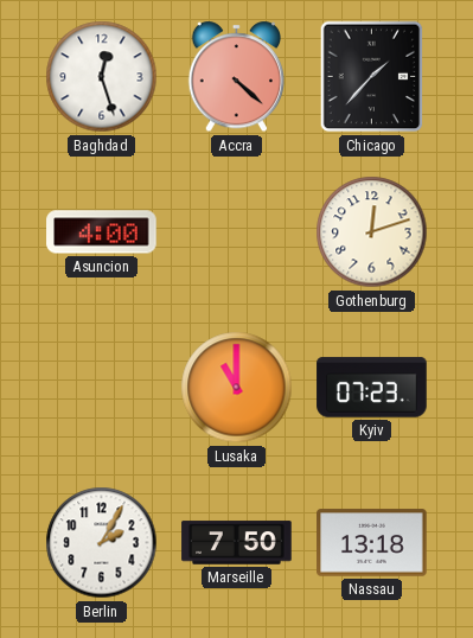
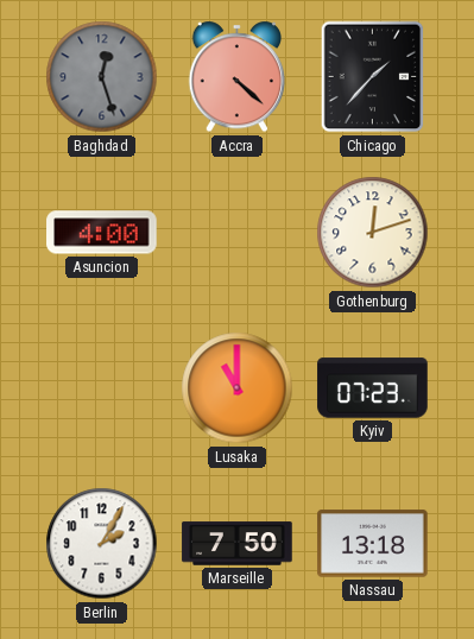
Baghdad dial: white -> grey
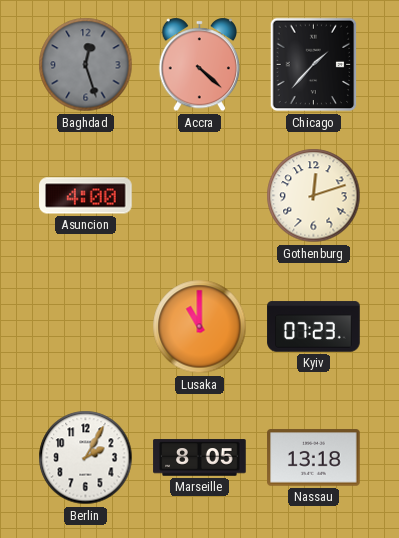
Marseille: 7:50 -> 8:05
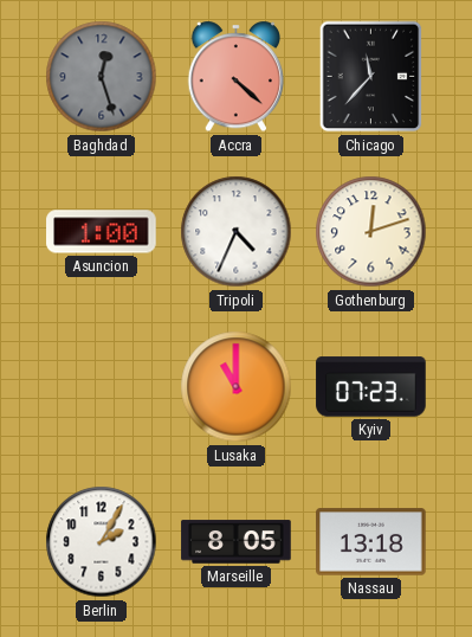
Chicago: 1:37 -> 11:37
Asuncion: 4:00 -> 1:00
Tripoli: none -> 4:34
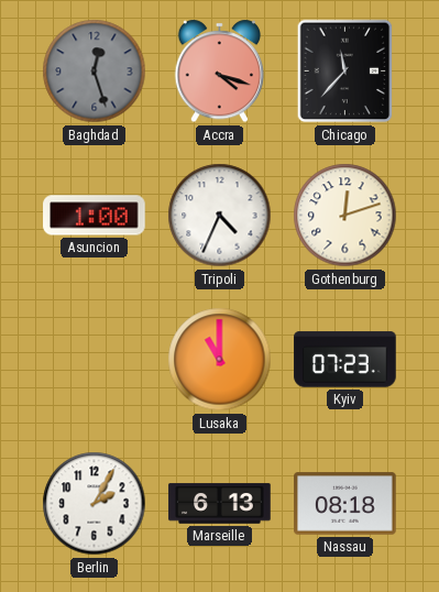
Accra: 4:22 -> 4:18
Marseille: 8:05 -> 6:13
Nassau: 13:18 -> 08:18
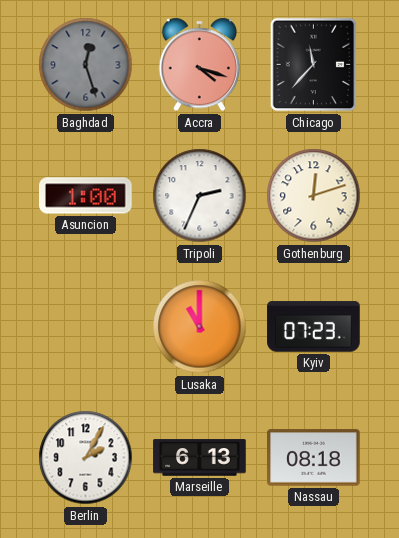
Tripoli: 4:34 -> 2:34
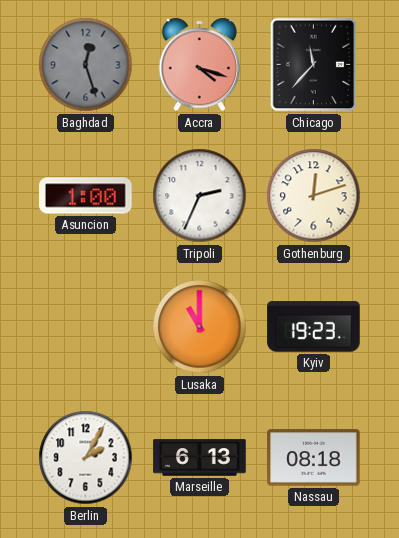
Kyiv: 07:23 -> 19:23
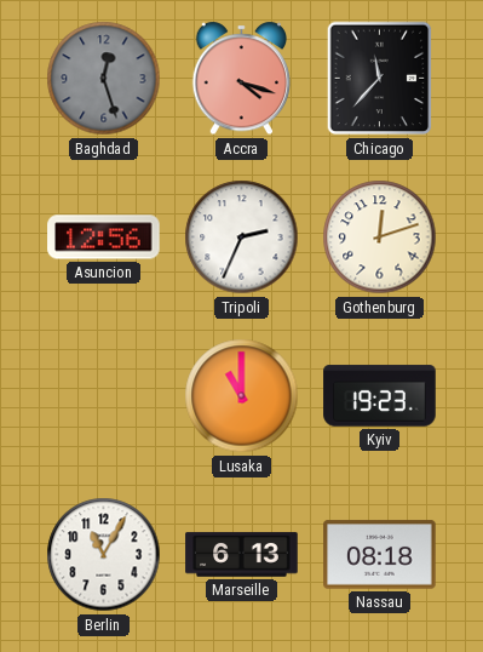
Asuncion: 1:00 -> 12:56
Berlin: 2:05 -> 11:05
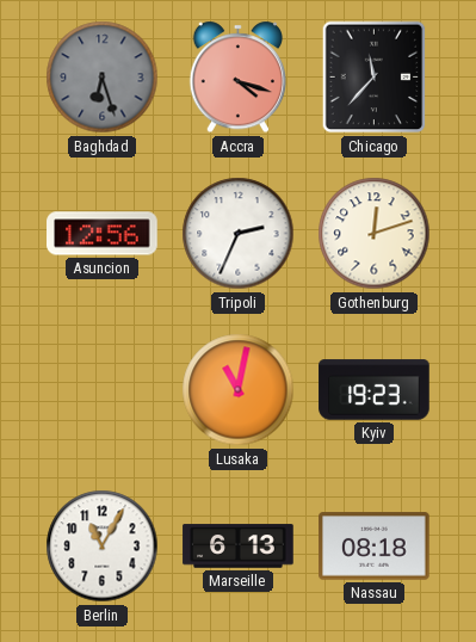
Baghdad: 12:27 -> 6:27
Lusaka: 11:00 -> 11:02
